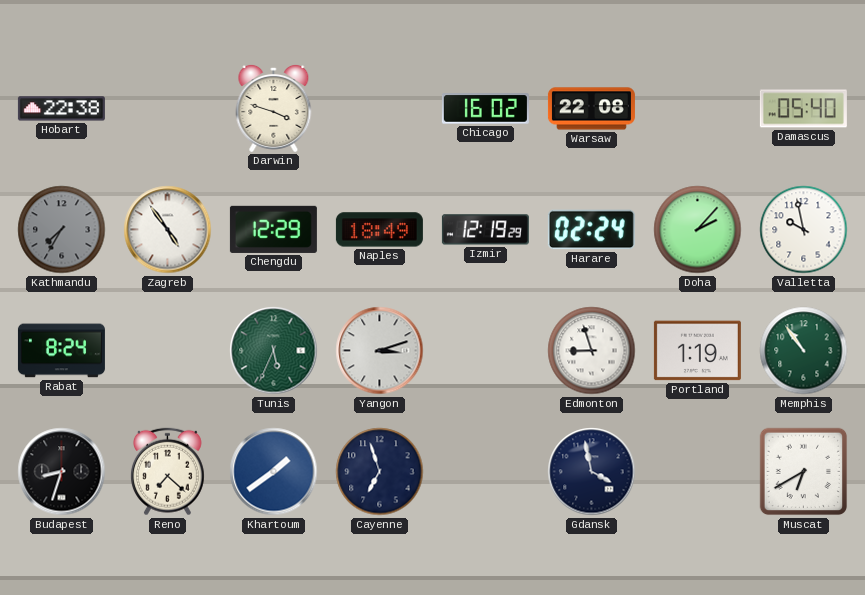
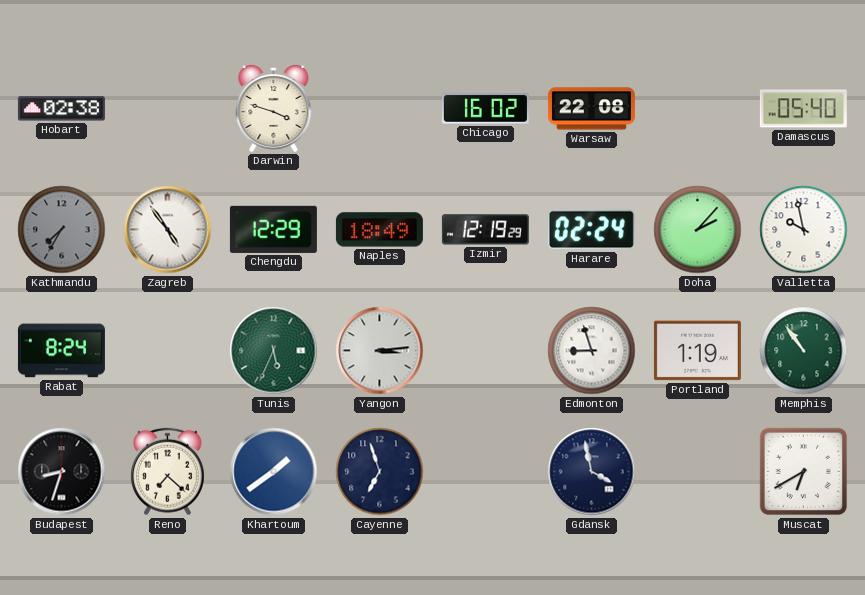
Hobart: 22:38 -> 02:38
Yangon: 3:12 -> 3:14
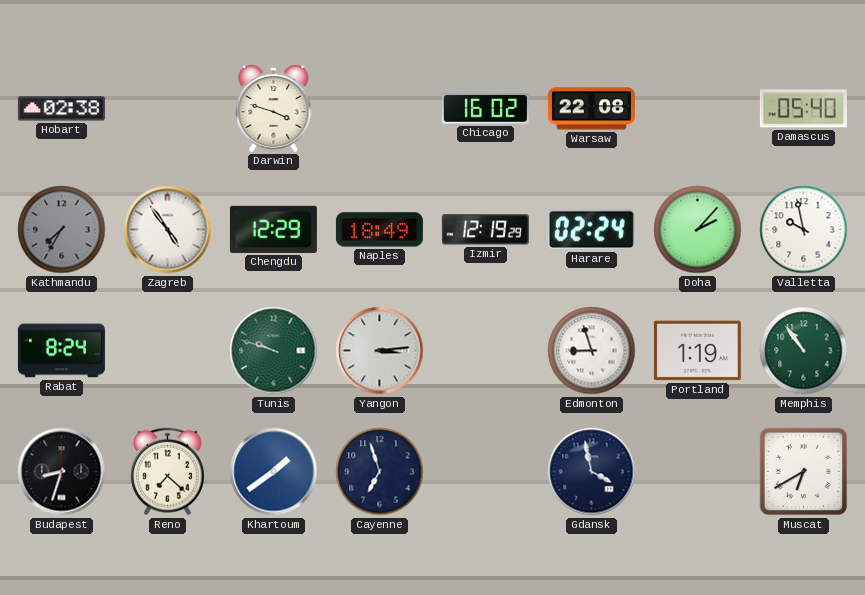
Tunis: 5:34 -> 9:48
